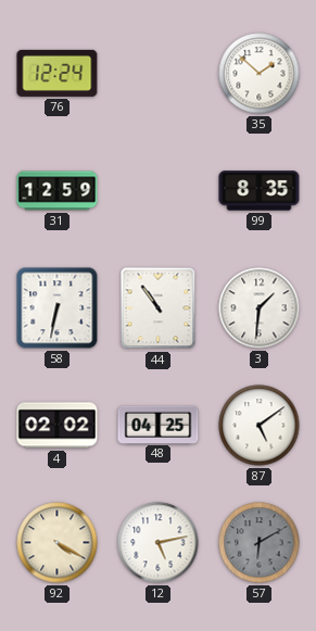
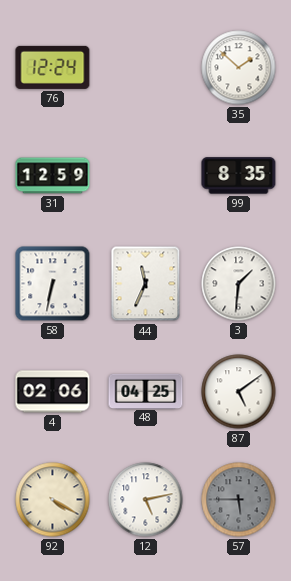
44: 10:54 -> 11:34
4: 02:02 -> 02:06
57: 6:10 -> 5:45
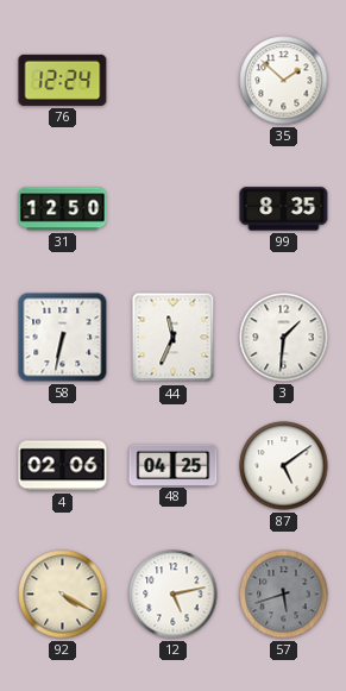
31: 12:59 -> 12:50
57: 5:45 -> 5:42
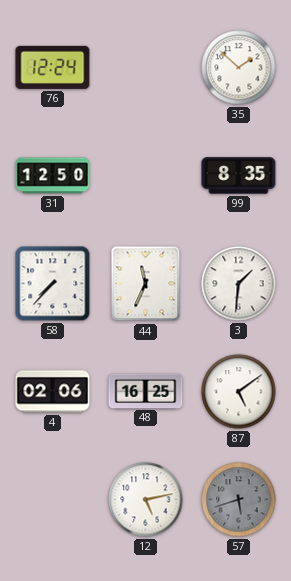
58: 6:32 -> 7:37
48: 04:25 -> 16:25
92: 4:20 -> none
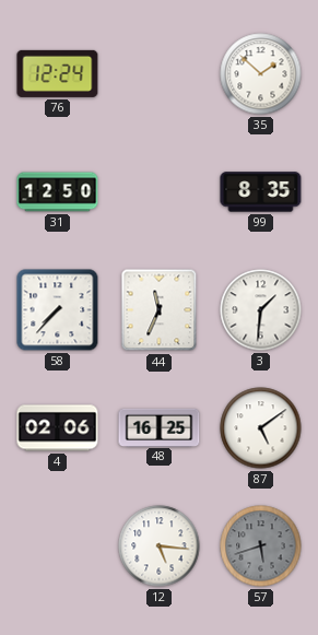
12: 5:13 -> 5:16
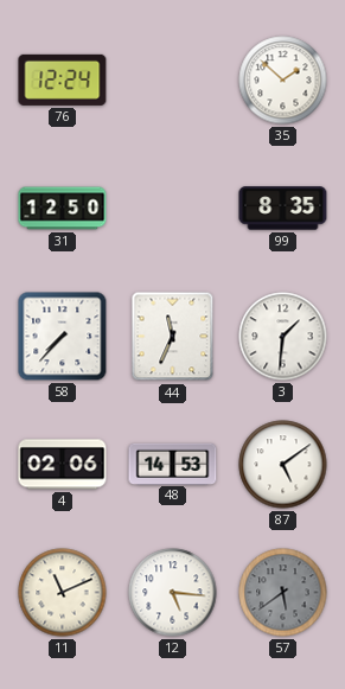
48: 16:25 -> 14:53
11: none -> 11:11
57: 5:42 -> 5:39
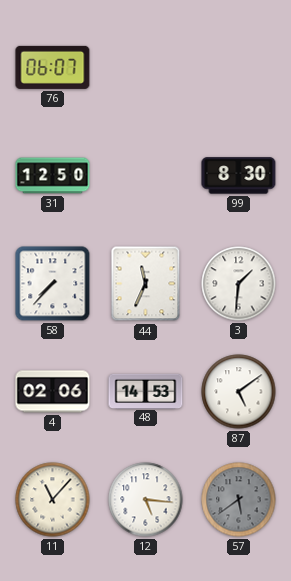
76: 12:24 -> 06:07
35: 1:52 -> none
99: 8:35 -> 8:30
11: 11:11 -> 11:07
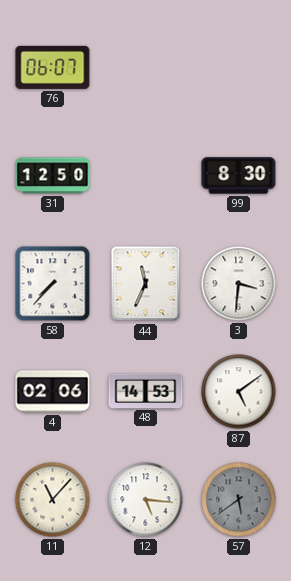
3: 1:31 -> 3:31
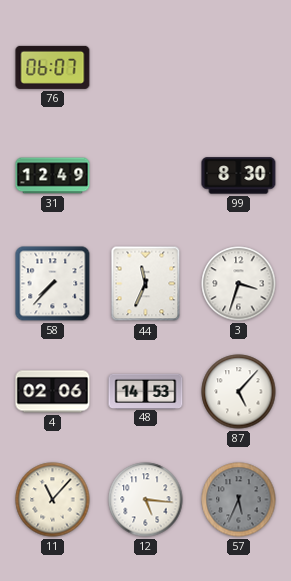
31: 12:50 -> 12:49
3: 3:31 -> 3:33
87: 5:09 -> 5:07
57: 5:39 -> 5:34
